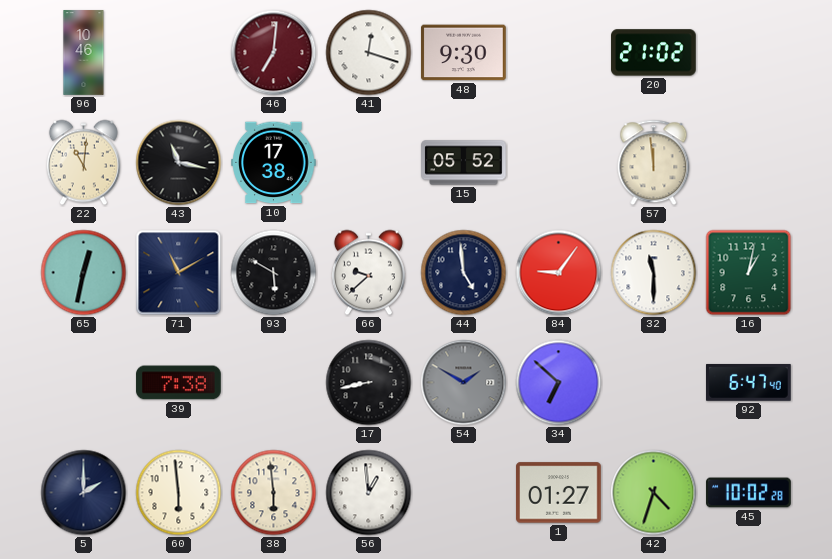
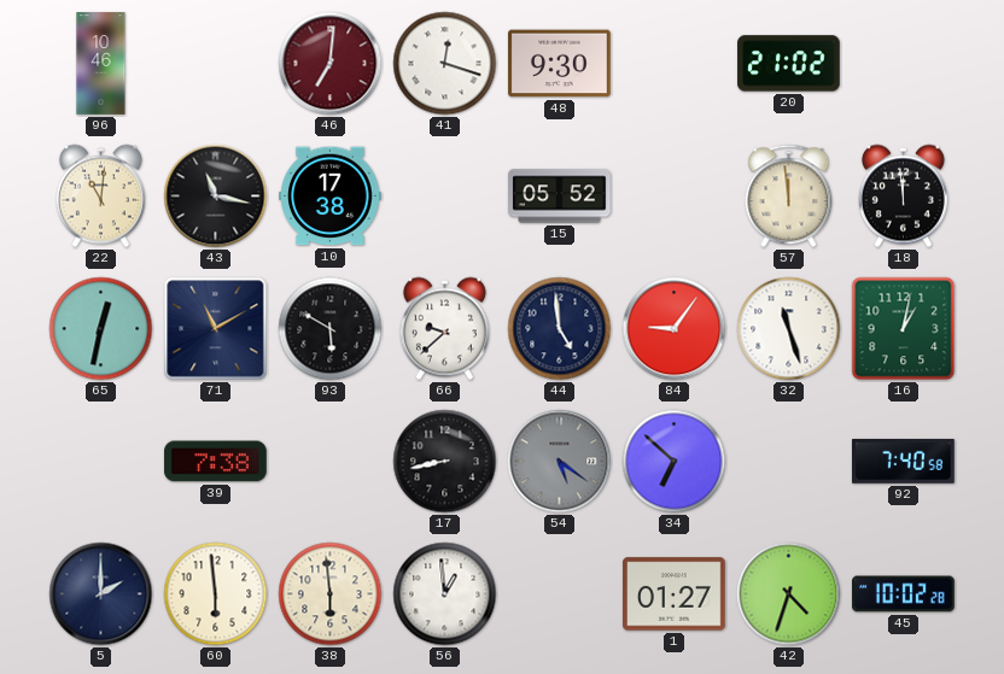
18: none -> 11:59
32: 11:30 -> 11:27
54: 1:50 -> 5:21
92: 6:47 -> 7:40
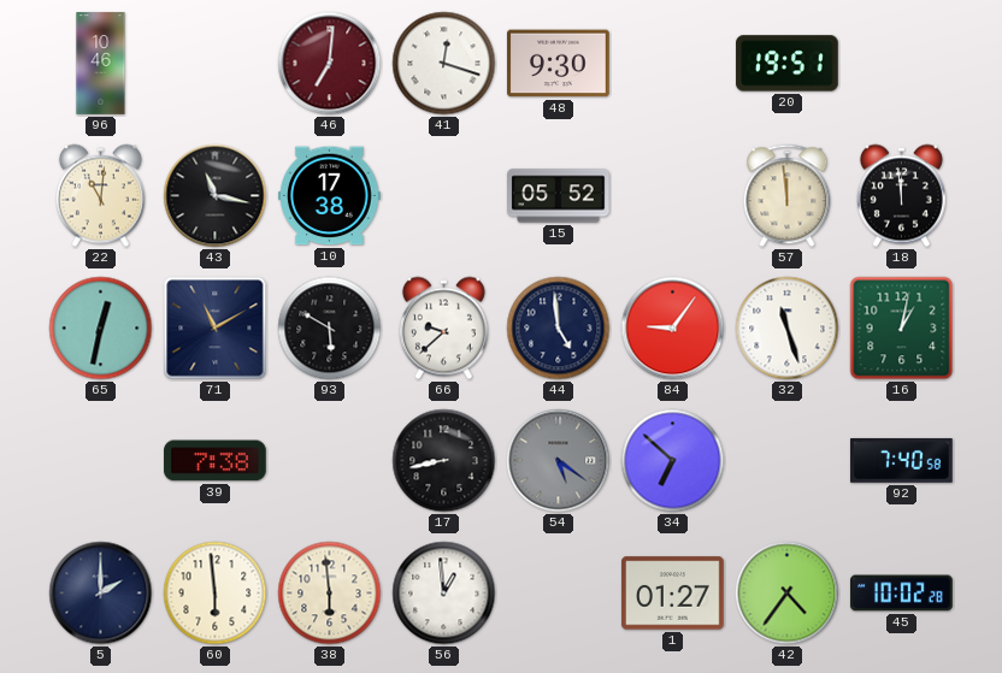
20: 21:02 -> 19:51
42: 4:33 -> 4:36
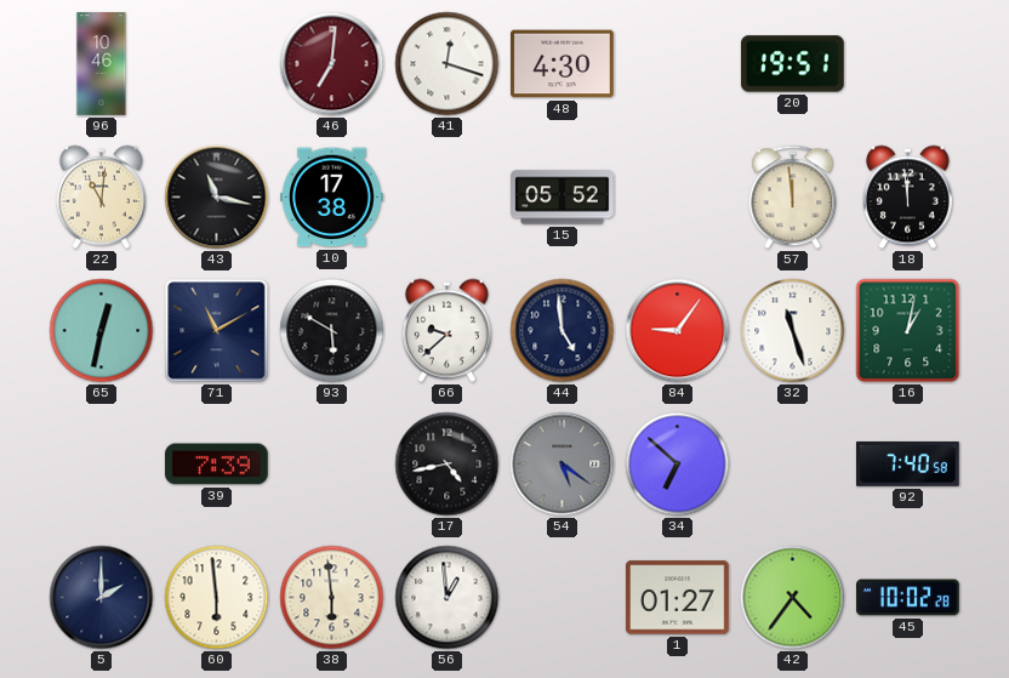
48: 9:30 -> 4:30
39: 7:38 -> 7:39
17: 8:43 -> 4:43
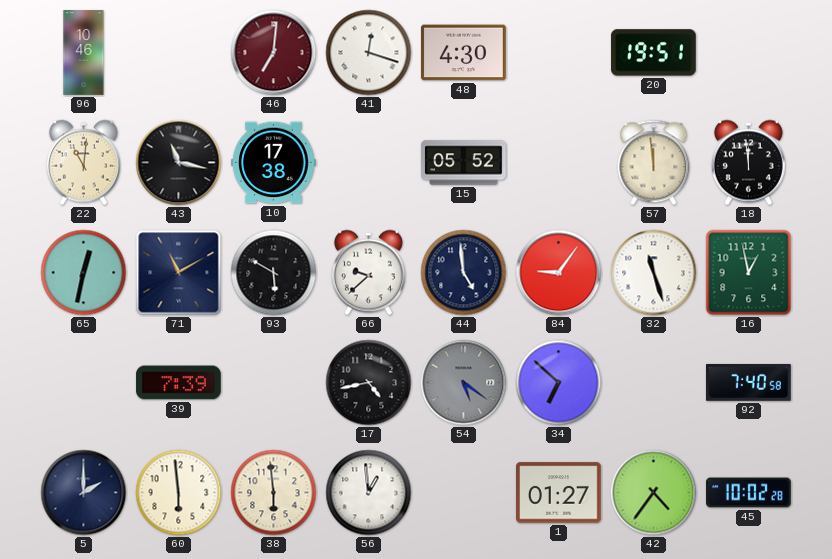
16: 1:02 -> 12:58
